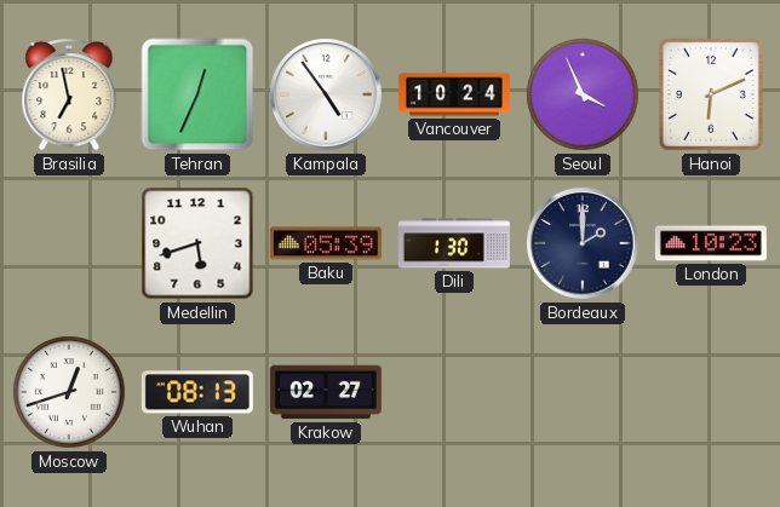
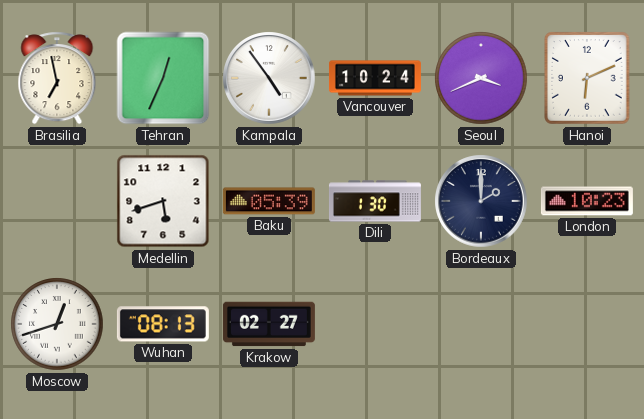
Seoul: 3:56 -> 3:41
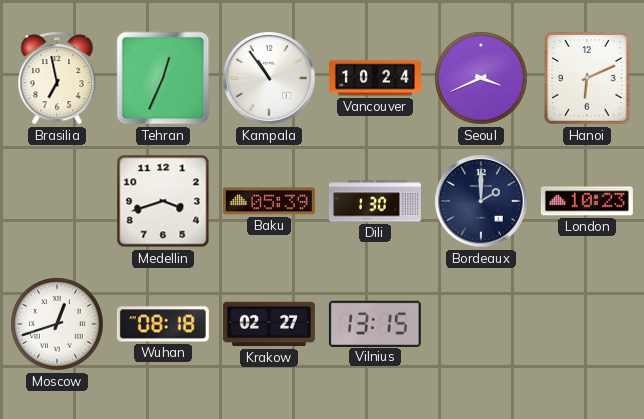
Kampala: 4:54 -> 10:54
Medellin: 5:42 -> 3:42
Wuhan: 08:13 -> 08:18
Vilnius: none -> 13:15
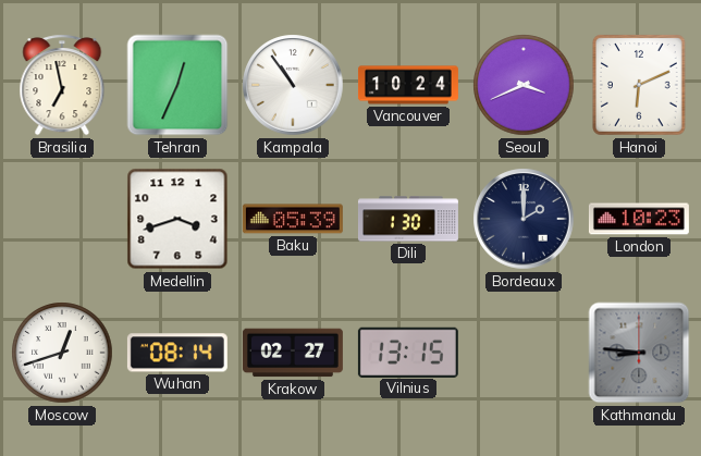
Wuhan: 08:18 -> 08:14
Kathmandu: none -> 8:46
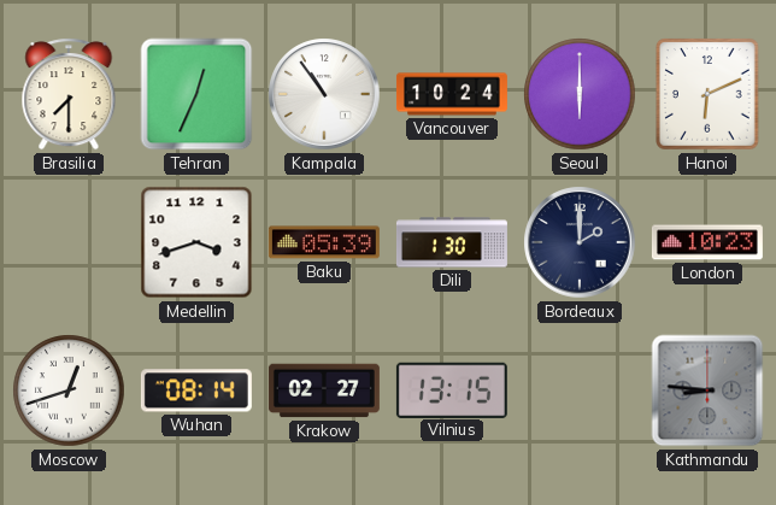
Brasilia: 6:58 -> 7:30
Seoul: 3:41 -> 6:00
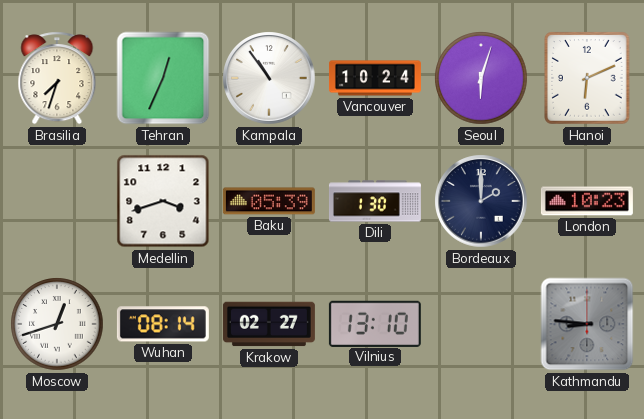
Brasilia: 7:30 -> 7:33
Seoul: 6:00 -> 6:03
Vilnius: 13:15 -> 13:10
